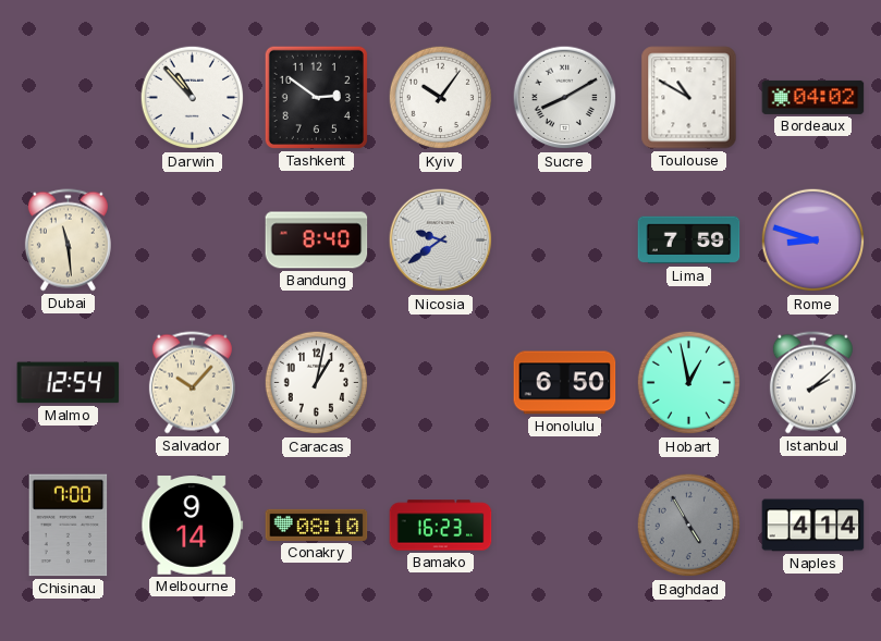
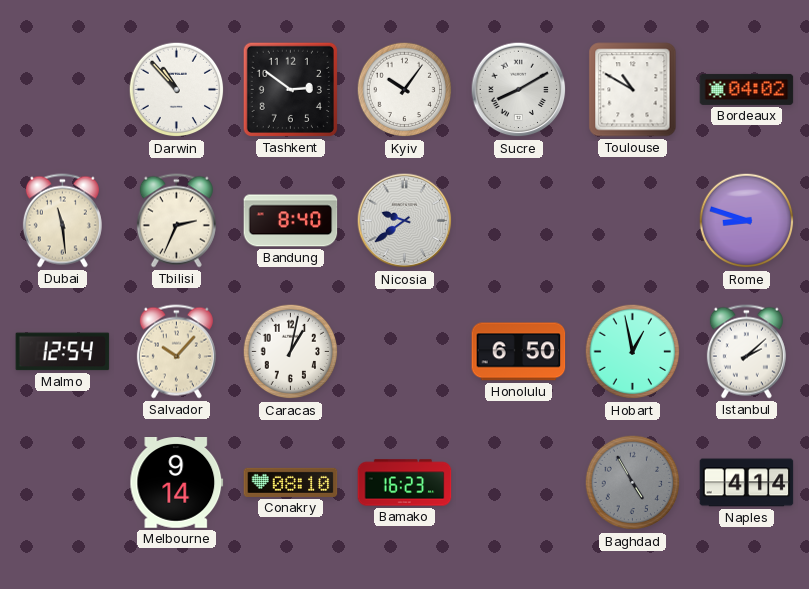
Tbilisi: none -> 2:34
Lima: 7:59 -> none
Chisinau: 7:00 -> none
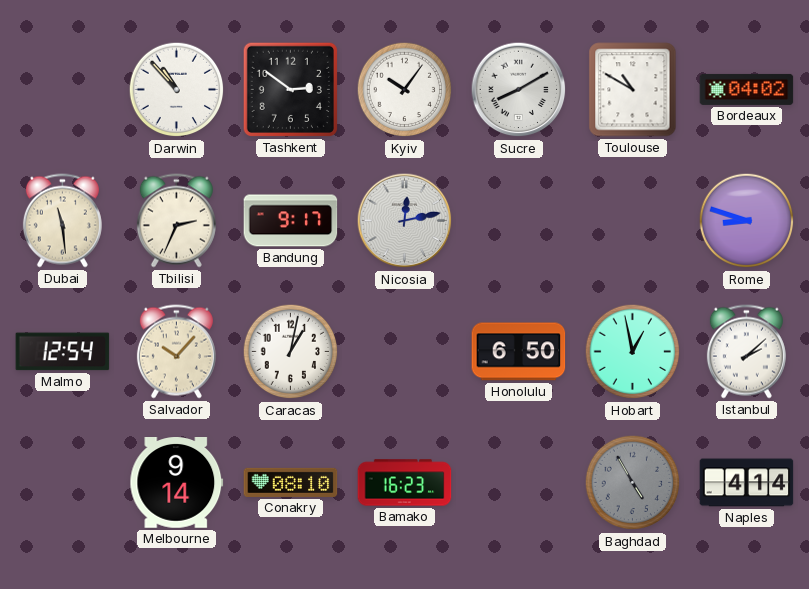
Bandung: 8:40 -> 9:17
Nicosia: 9:39 -> 12:13
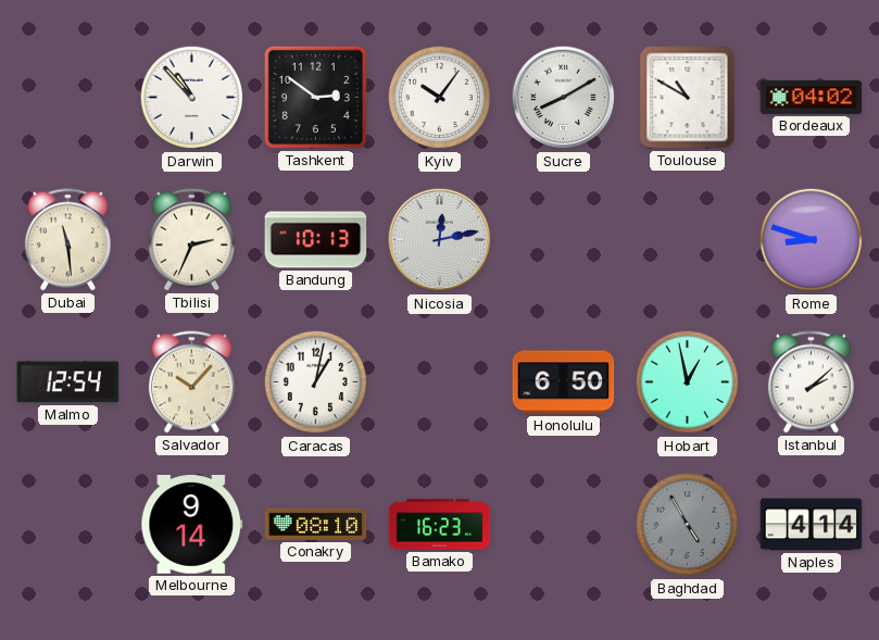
Bandung: 9:17 -> 10:13
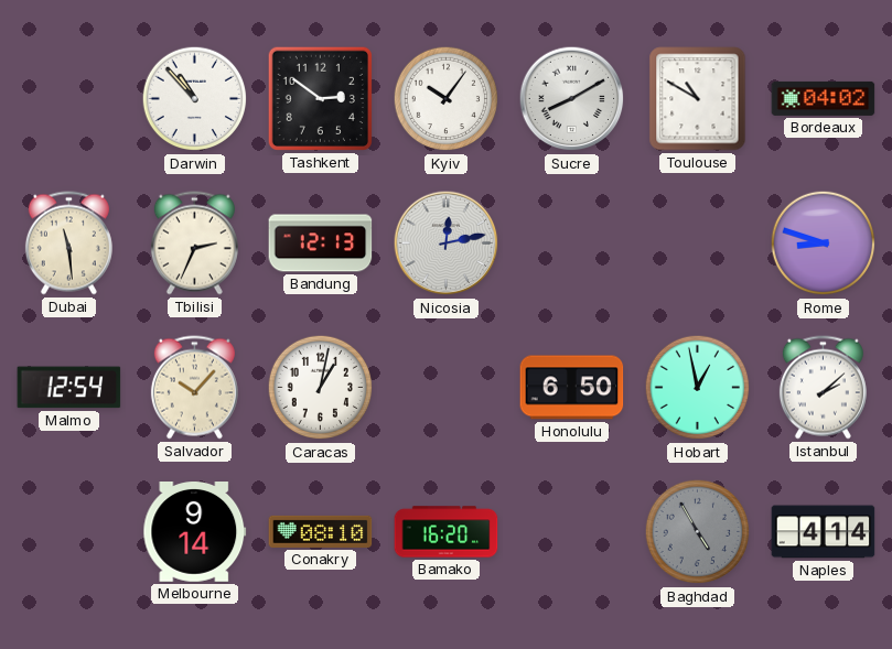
Bandung: 10:13 -> 12:13
Bamako: 16:23 -> 16:20
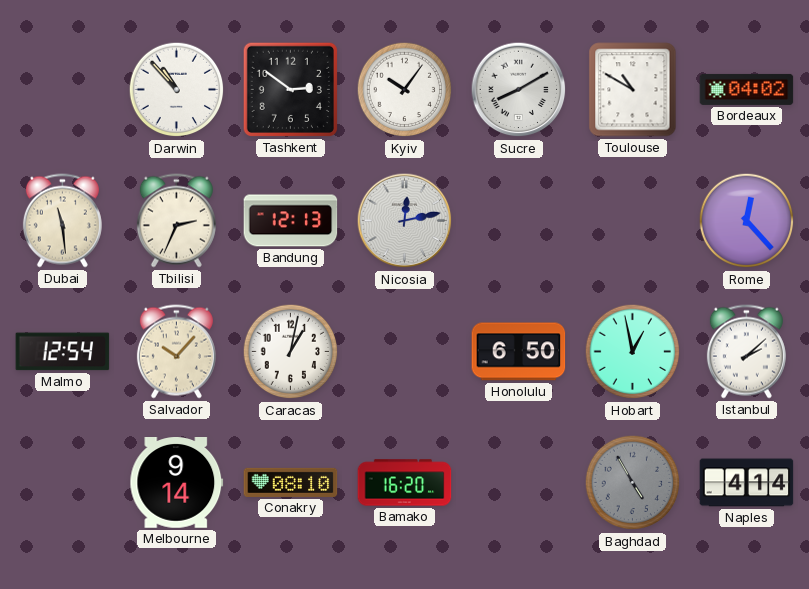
Rome: 8:48 -> 12:23
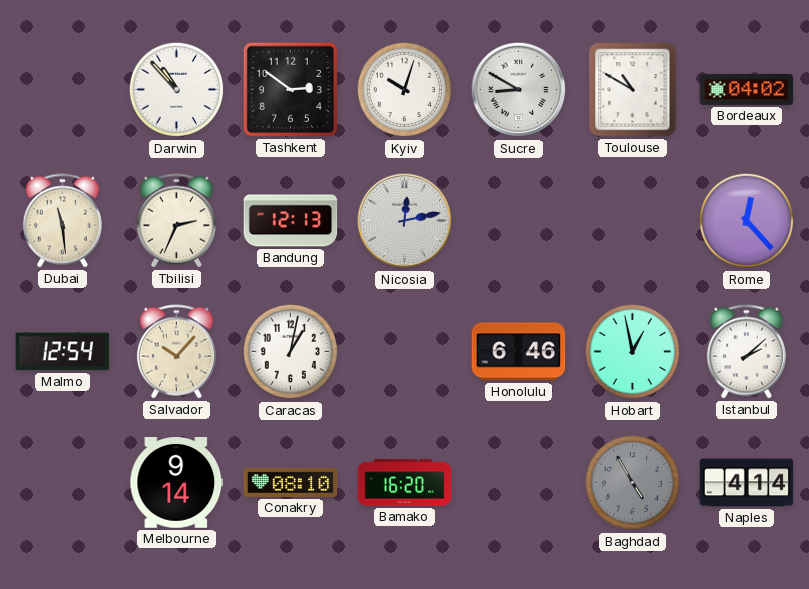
Kyiv: 10:06 -> 10:03
Sucre: 8:10 -> 8:50
Honolulu: 6:50 -> 6:46
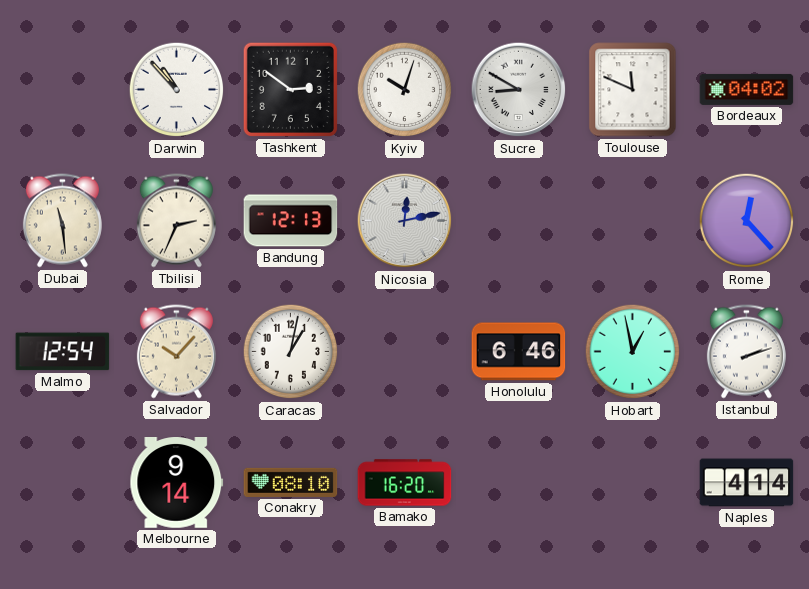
Toulouse: 10:50 -> 11:49
Istanbul: 2:08 -> 2:12
Baghdad: 4:55 -> none
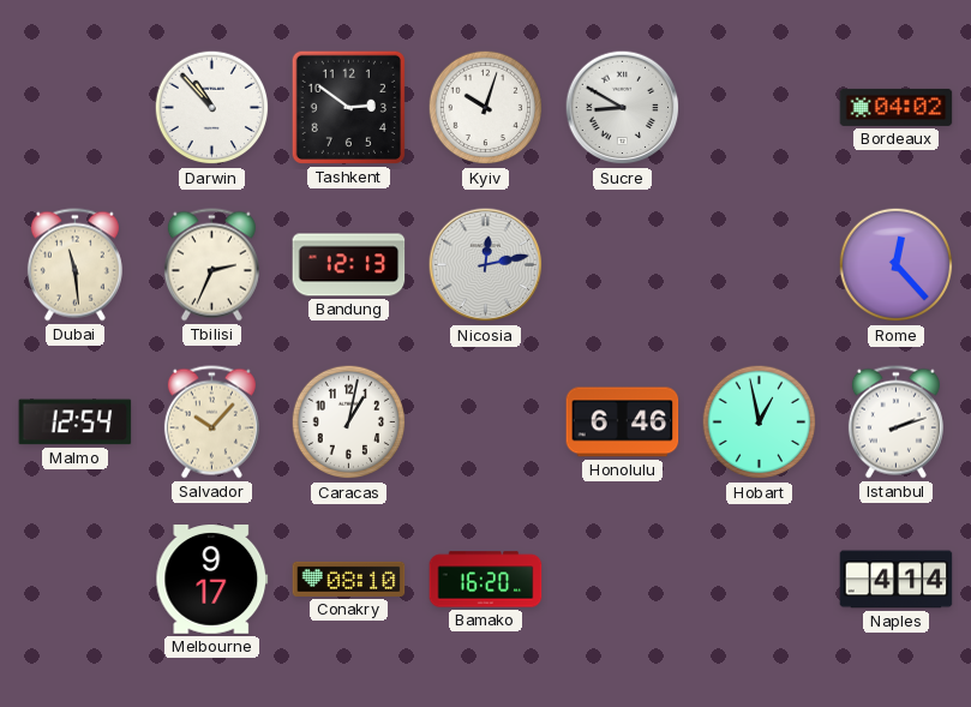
Toulouse: 11:49 -> none
Melbourne: 9:14 -> 9:17
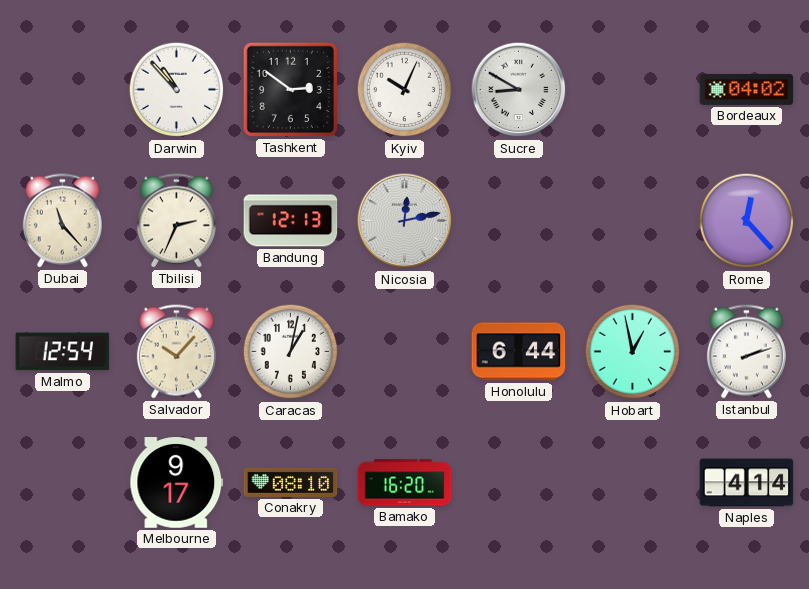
Kyiv: 10:03 -> 10:04
Dubai: 11:29 -> 11:23
Honolulu: 6:46 -> 6:44
